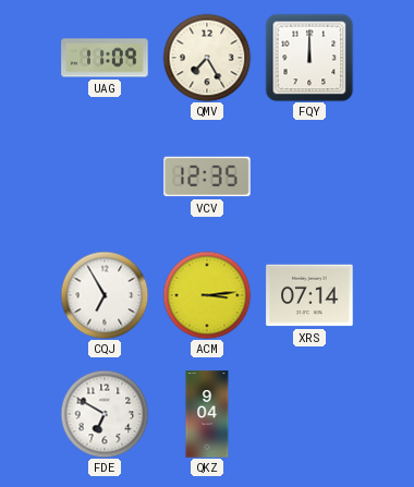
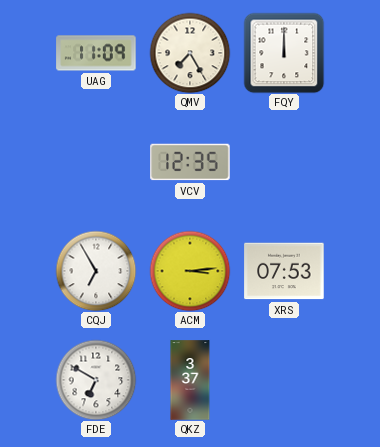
XRS: 07:14 -> 07:53
QKZ: 9:04 -> 3:37
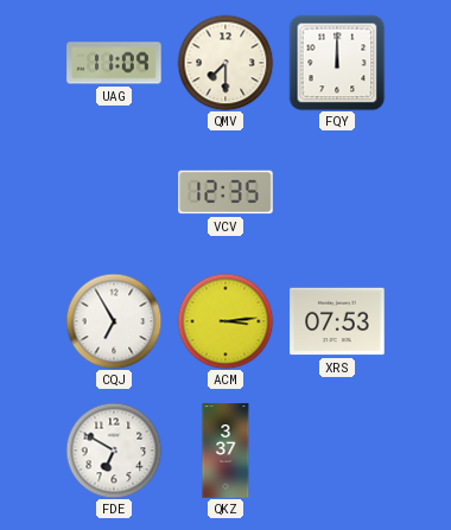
QMV: 7:25 -> 7:30
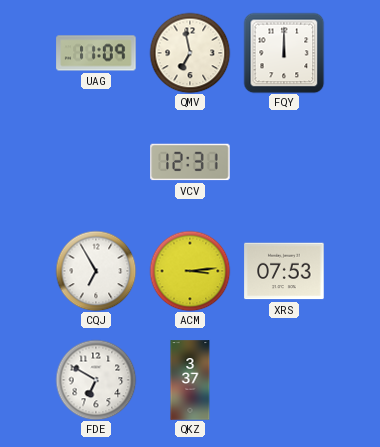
QMV: 7:30 -> 6:58
VCV: 12:35 -> 12:31
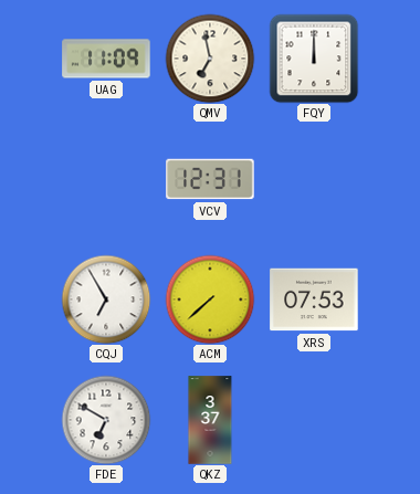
ACM: 3:14 -> 7:38
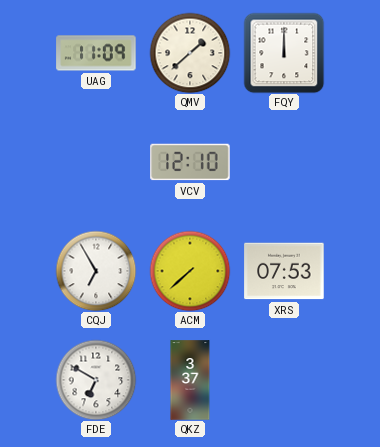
QMV: 6:58 -> 1:38
VCV: 12:31 -> 12:10
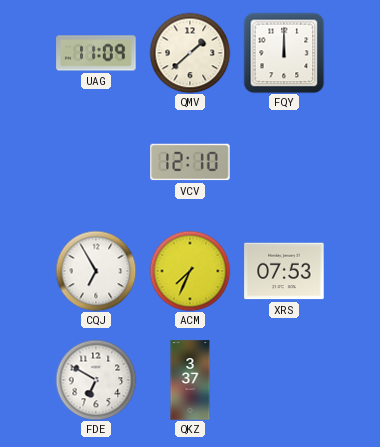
ACM: 7:38 -> 7:34
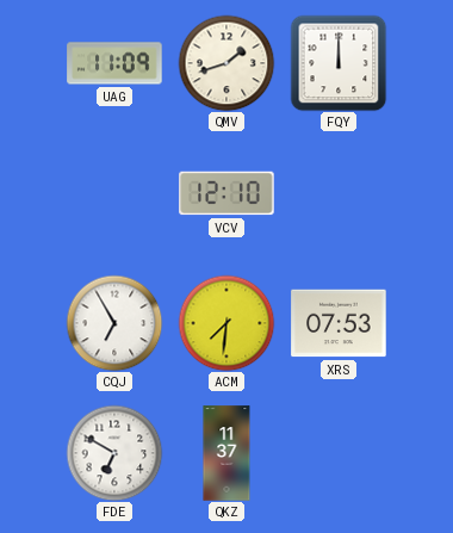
QMV: 1:38 -> 1:42
ACM: 7:34 -> 7:31
QKZ: 3:37 -> 11:37
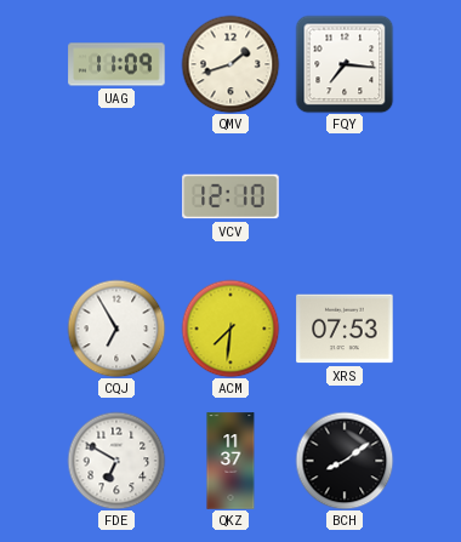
FQY: 12:00 -> 7:16
BCH: none -> 8:09
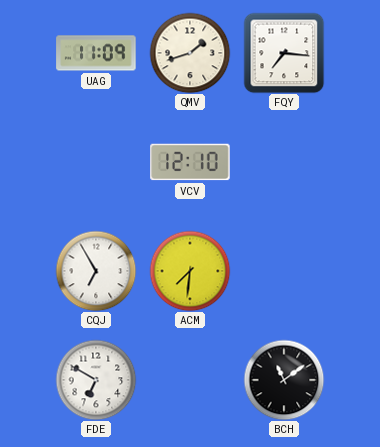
XRS: 07:53 -> none
QKZ: 11:37 -> none
BCH: 8:09 -> 11:09
